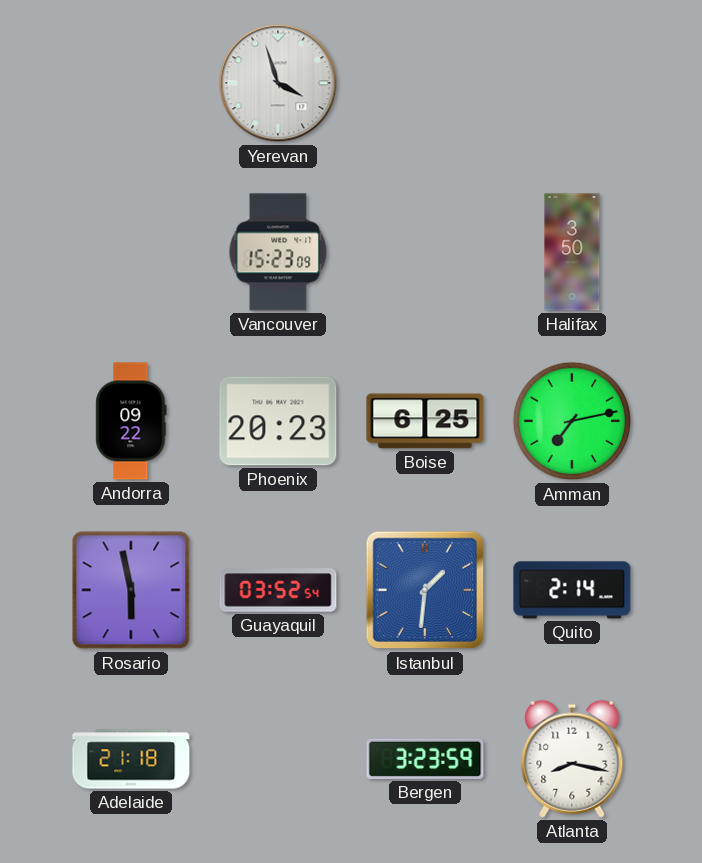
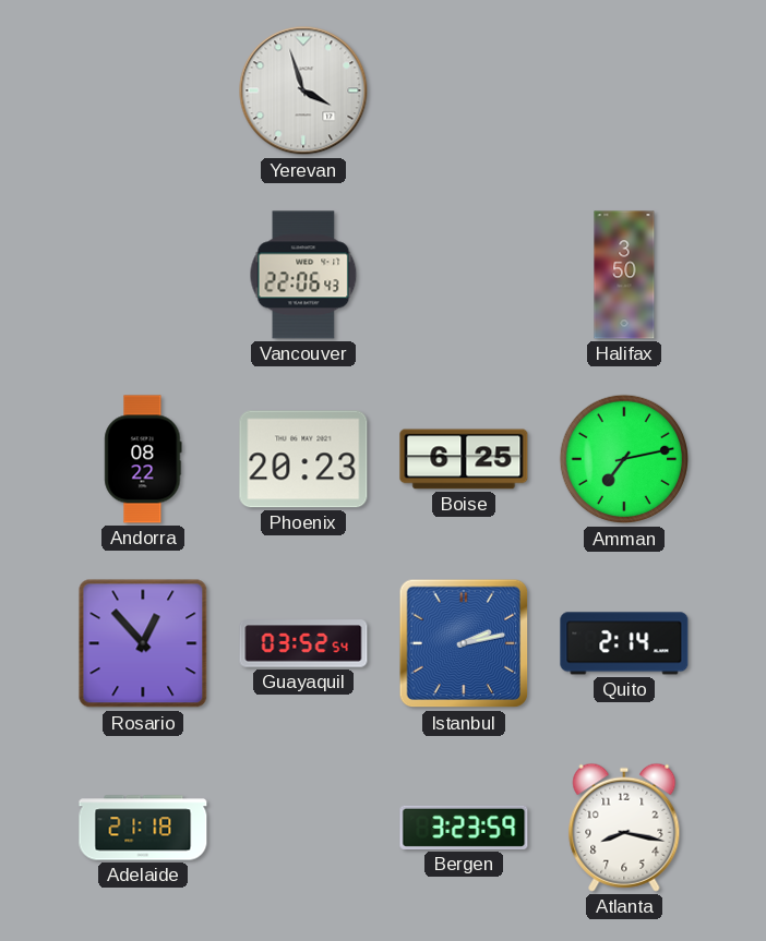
Vancouver: 15:23 -> 22:06
Andorra: 09:22 -> 08:22
Rosario: 5:58 -> 12:53
Istanbul: 1:31 -> 2:13
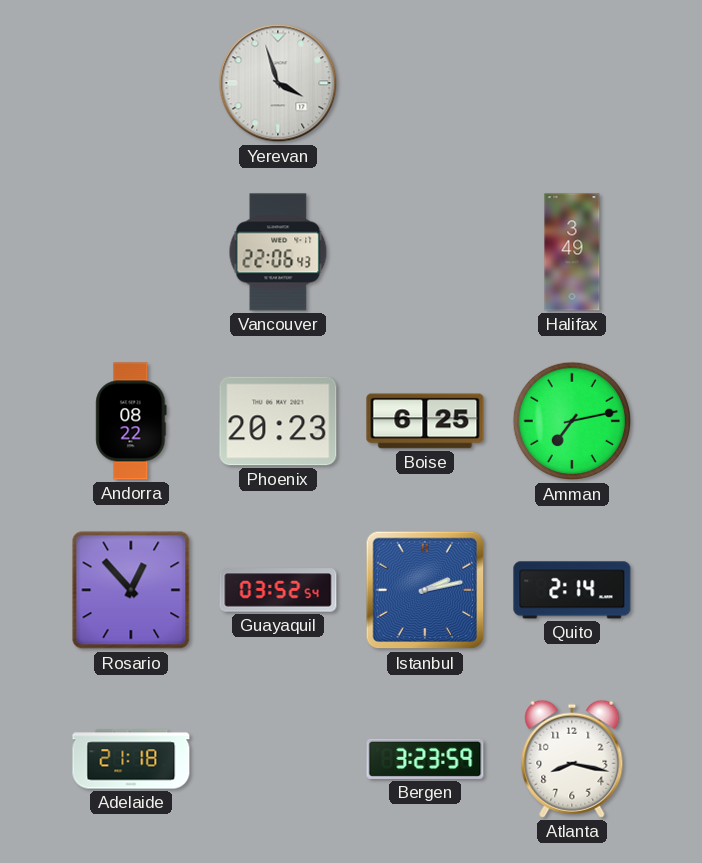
Halifax: 3:50 -> 3:49
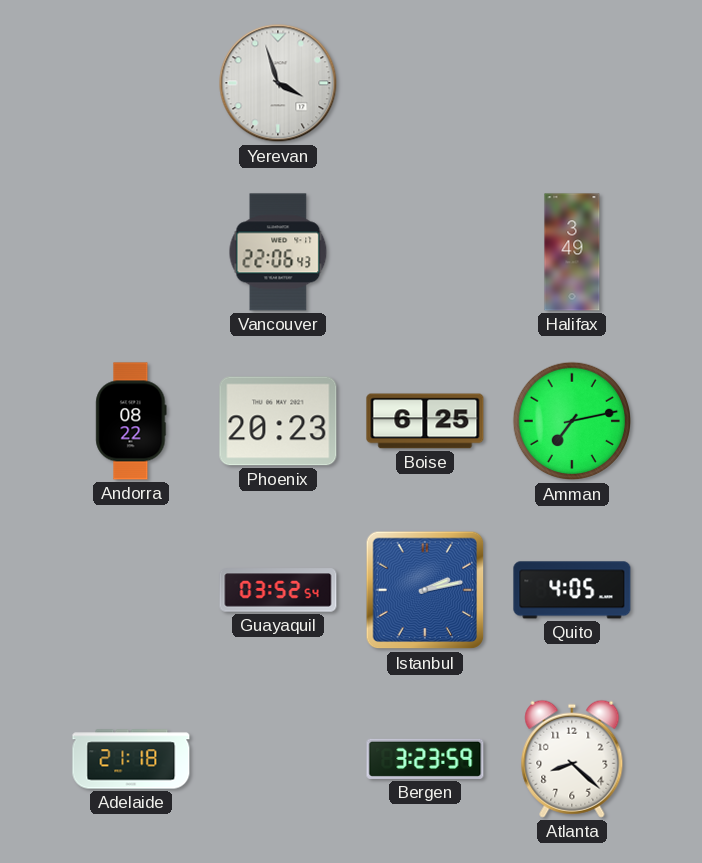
Rosario: 12:53 -> none
Quito: 2:14 -> 4:05
Atlanta: 8:17 -> 8:22
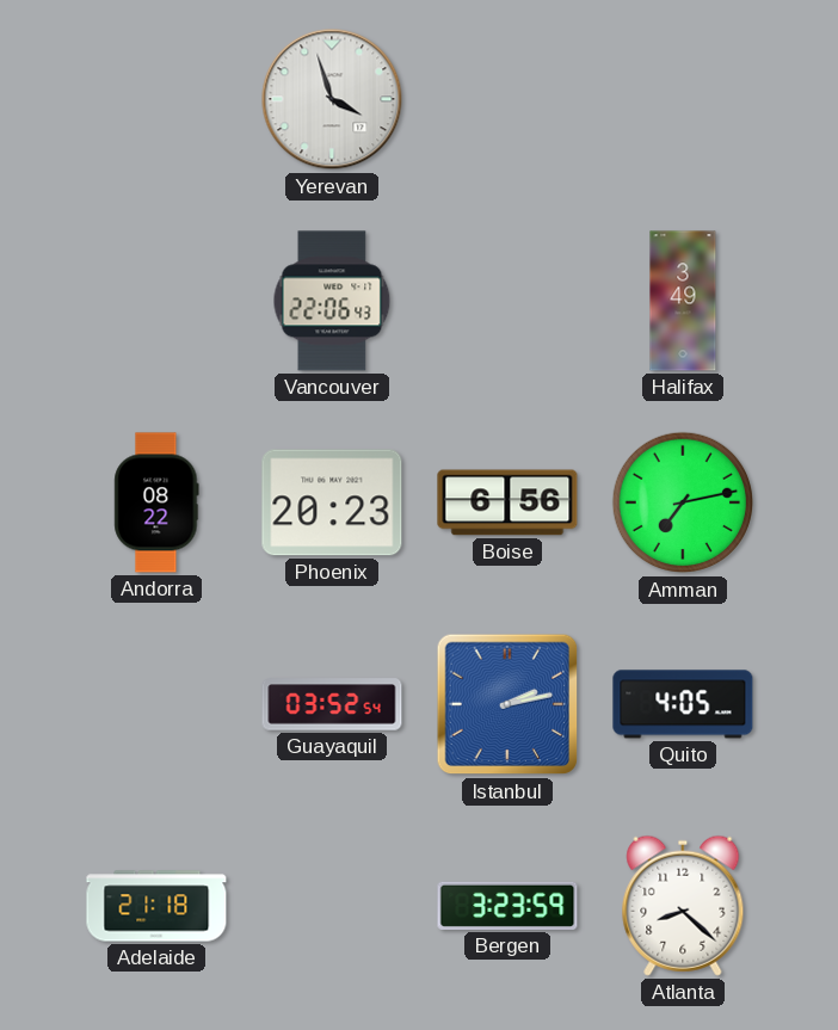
Boise: 6:25 -> 6:56
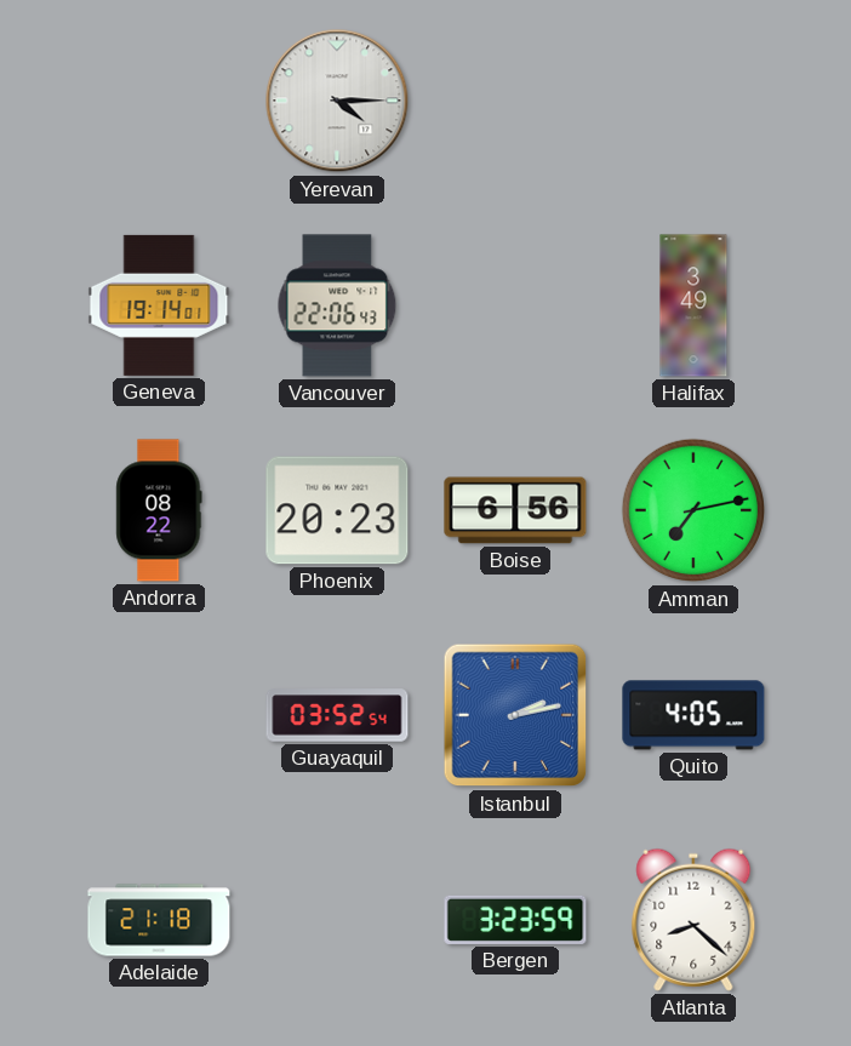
Yerevan: 3:57 -> 4:15
Geneva: none -> 19:14
